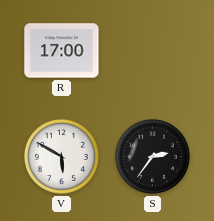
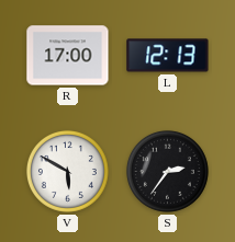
L: none -> 12:13
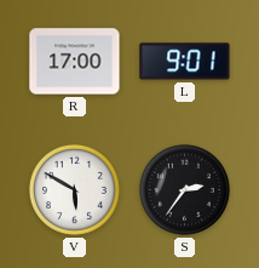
L: 12:13 -> 9:01
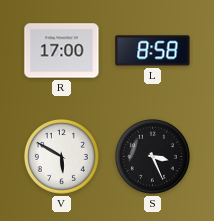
L: 9:01 -> 8:58
S: 2:36 -> 3:26
